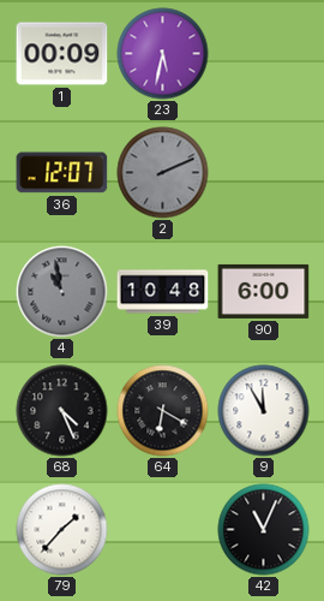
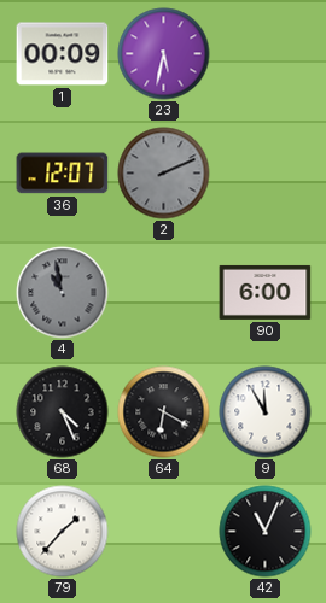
39: 10:48 -> none
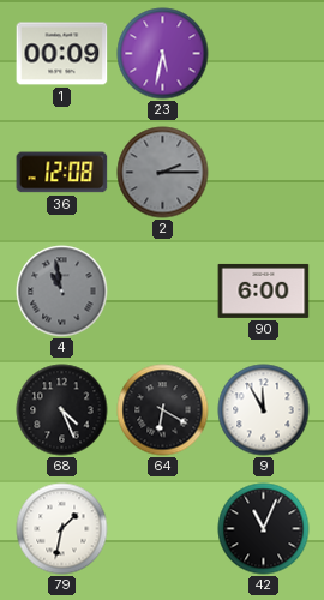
36: 12:07 -> 12:08
2: 2:11 -> 2:15
79: 1:37 -> 1:32
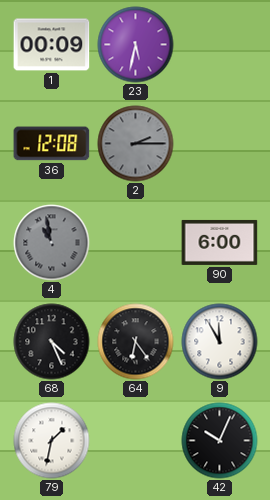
64: 6:20 -> 6:24
42: 11:04 -> 10:04
